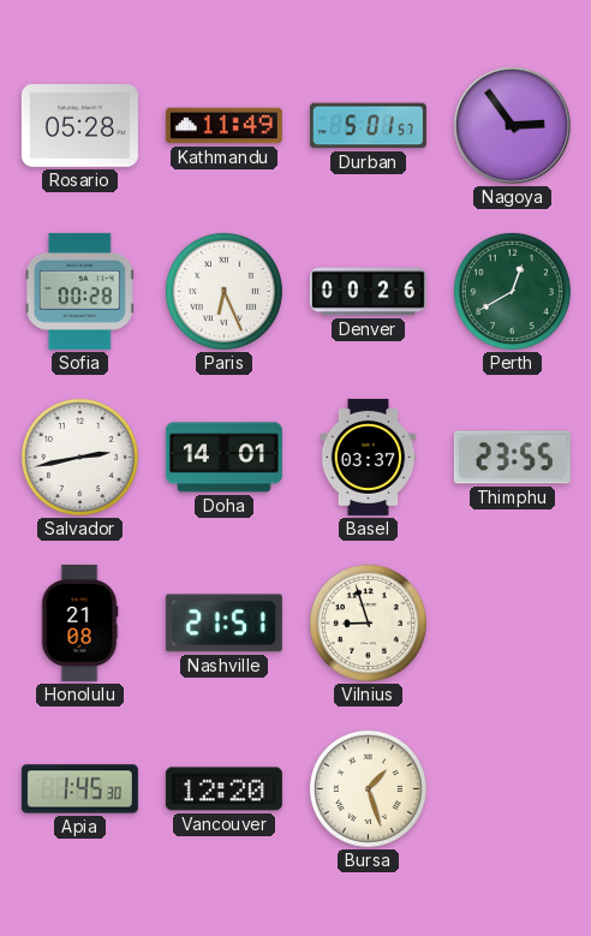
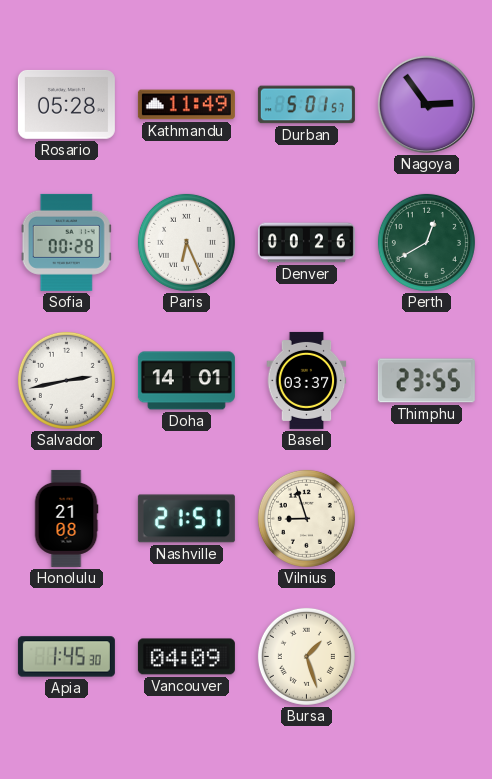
Vancouver: 12:20 -> 04:09
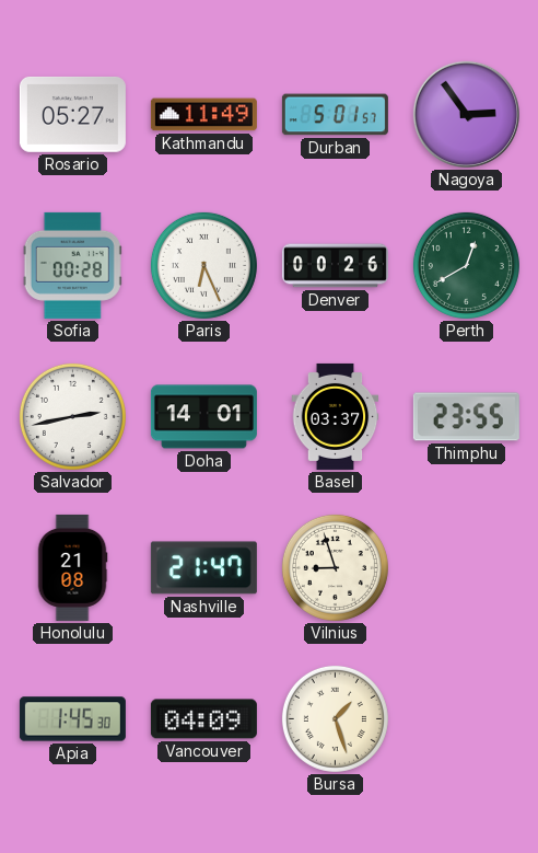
Rosario: 05:28 -> 05:27
Nashville: 21:51 -> 21:47
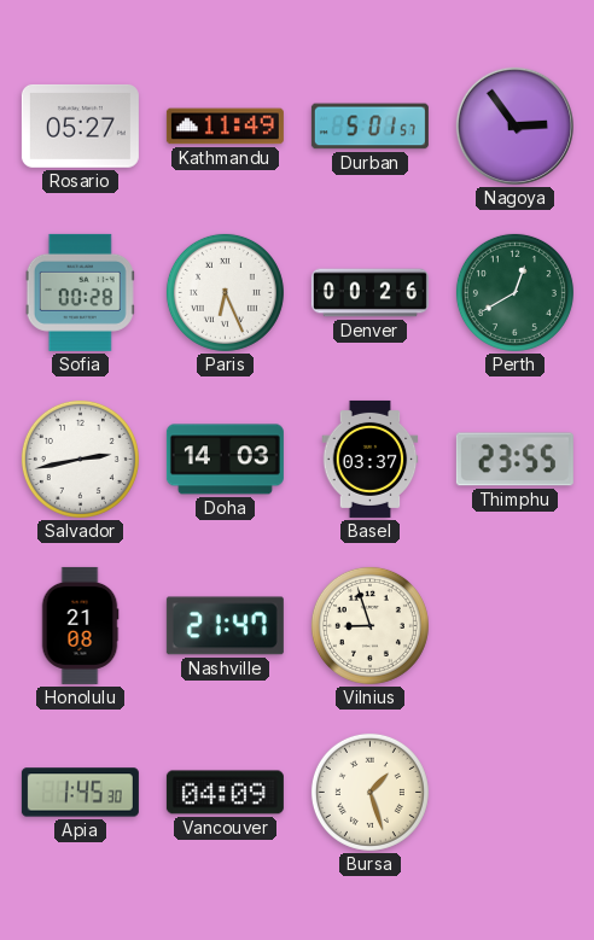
Doha: 14:01 -> 14:03
